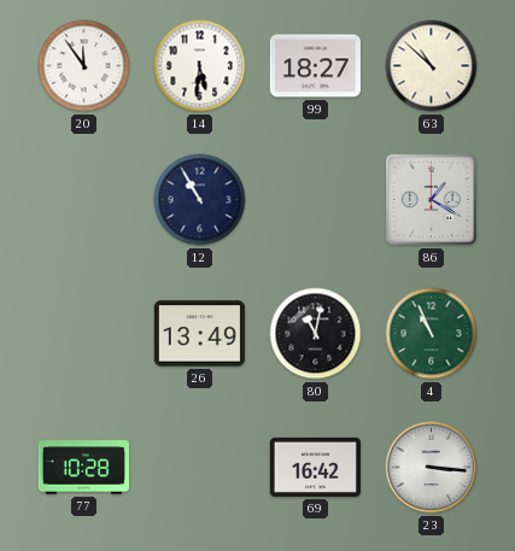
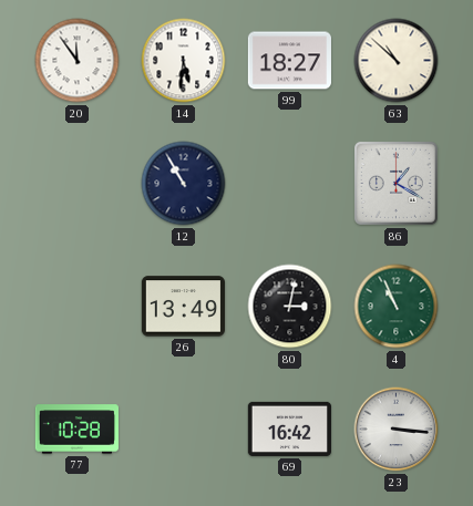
80: 11:02 -> 3:02
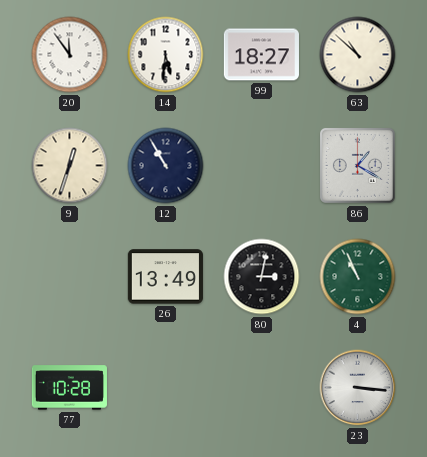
9: none -> 12:33
69: 16:42 -> none
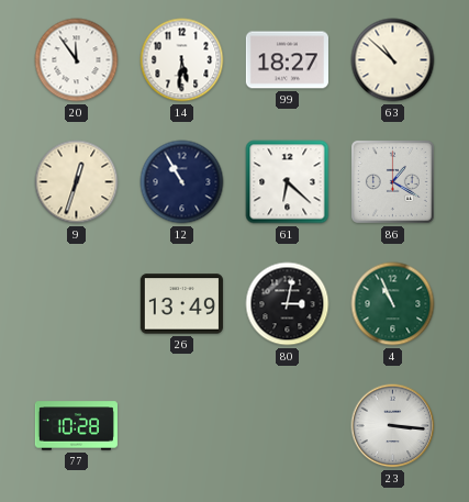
61: none -> 6:22
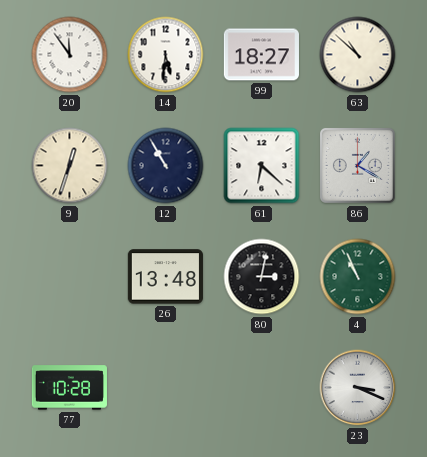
26: 13:49 -> 13:48
23: 3:16 -> 3:19
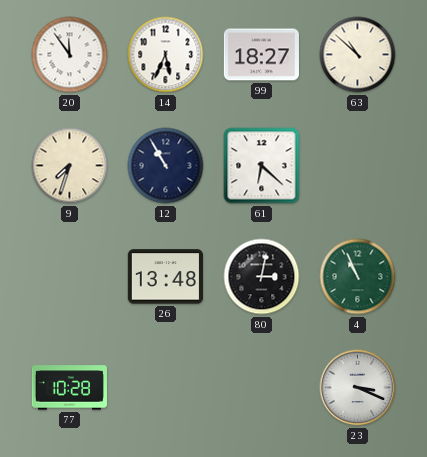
14: 5:31 -> 5:34
9: 12:33 -> 7:33
86: 1:20 -> none
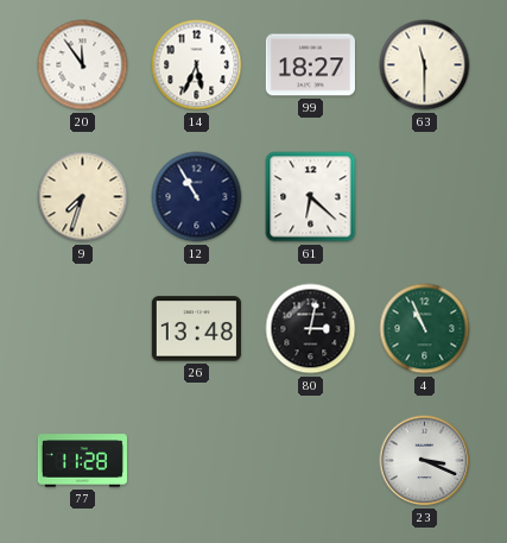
63: 10:52 -> 11:30
77: 10:28 -> 11:28
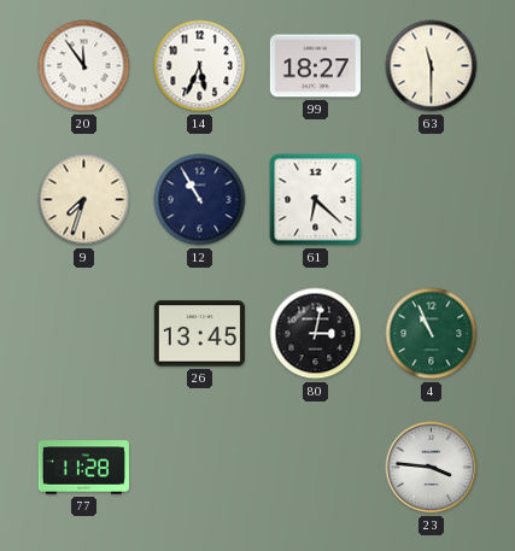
26: 13:48 -> 13:45
23: 3:19 -> 3:46
